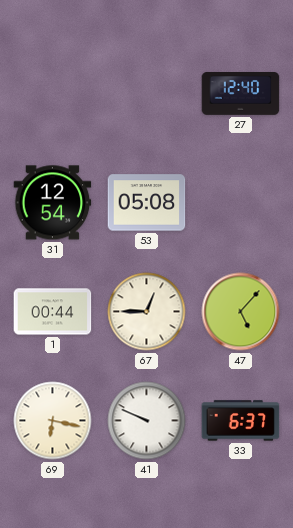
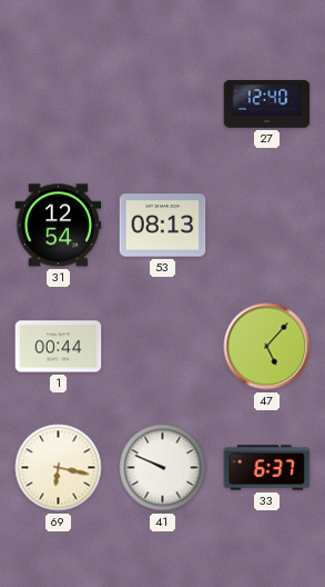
53: 05:08 -> 08:13
67: 12:45 -> none
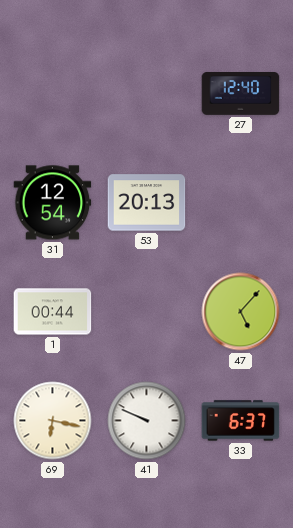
53: 08:13 -> 20:13
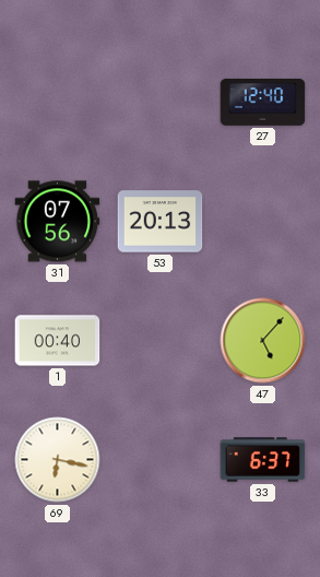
31: 12:54 -> 07:56
1: 00:44 -> 00:40
41: 9:49 -> none
